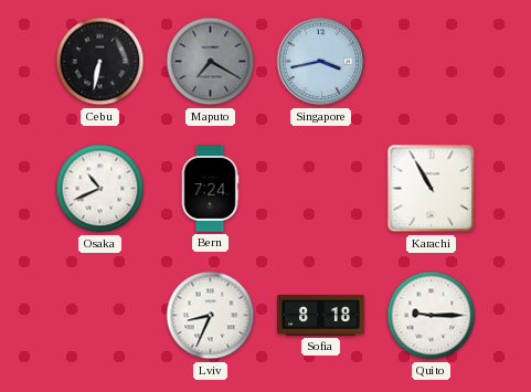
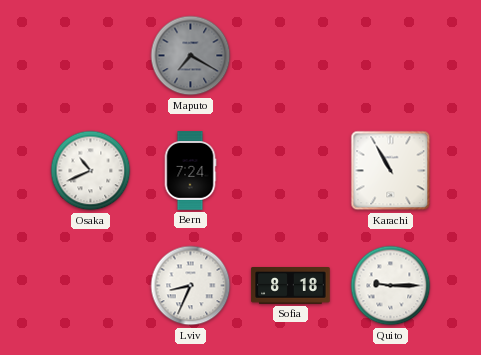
Cebu: 6:32 -> none
Singapore: 3:43 -> none
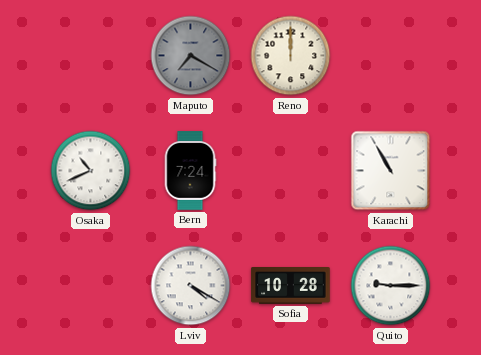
Reno: none -> 12:00
Lviv: 8:34 -> 4:20
Sofia: 8:18 -> 10:28
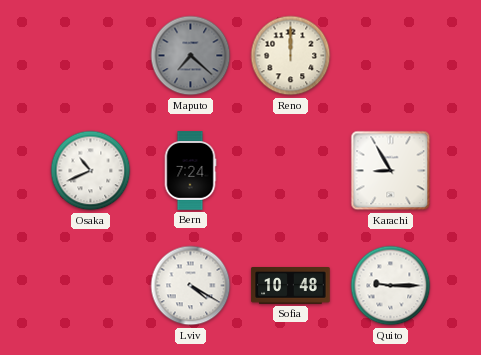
Maputo: 7:20 -> 7:22
Karachi: 10:55 -> 8:55
Sofia: 10:28 -> 10:48
